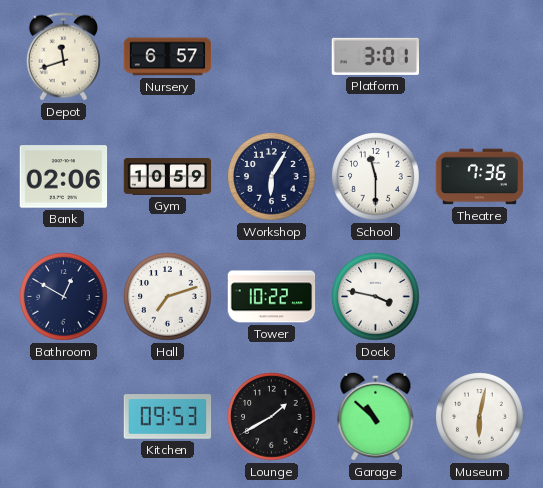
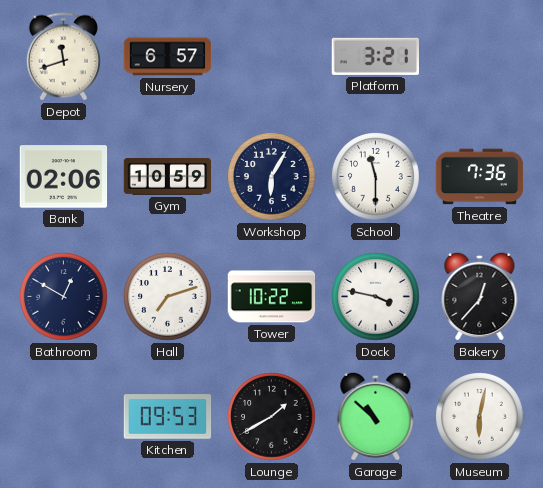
Platform: 3:01 -> 3:21
Bakery: none -> 12:37
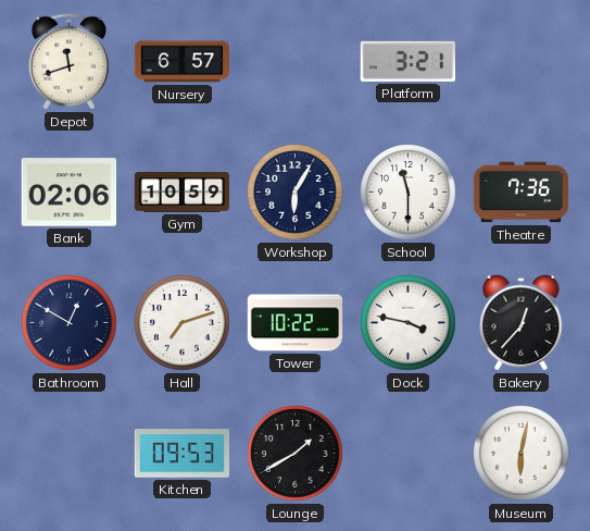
Garage: 10:52 -> none
